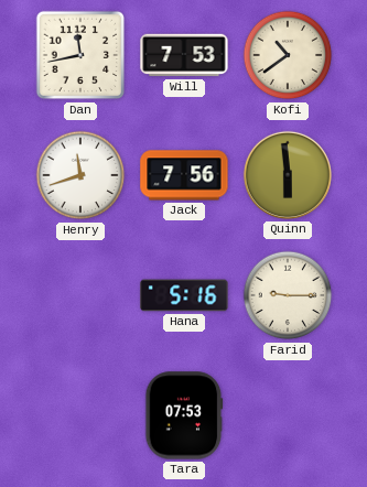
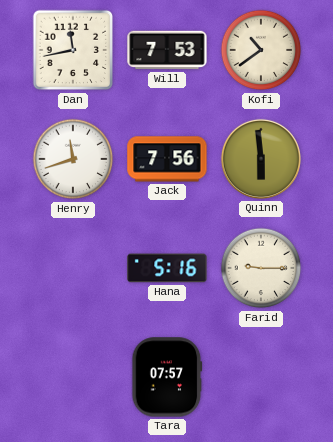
Tara: 07:53 -> 07:57
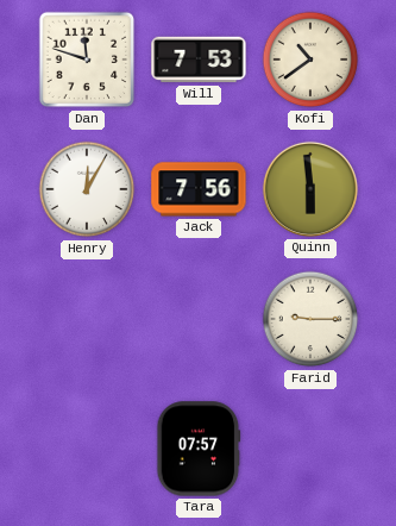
Dan: 11:43 -> 11:48
Henry: 11:42 -> 12:05
Hana: 5:16 -> none
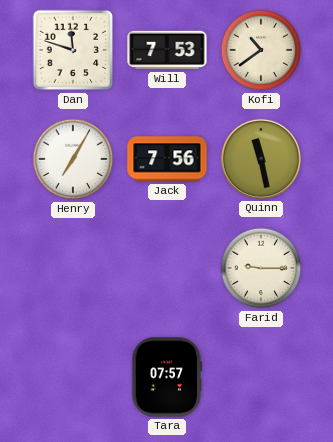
Henry: 12:05 -> 7:05
Quinn: 5:59 -> 11:28
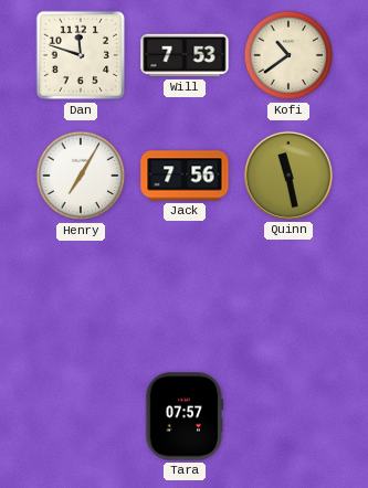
Farid: 9:15 -> none
